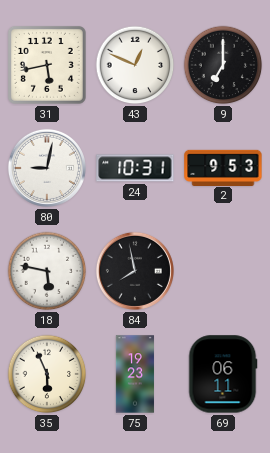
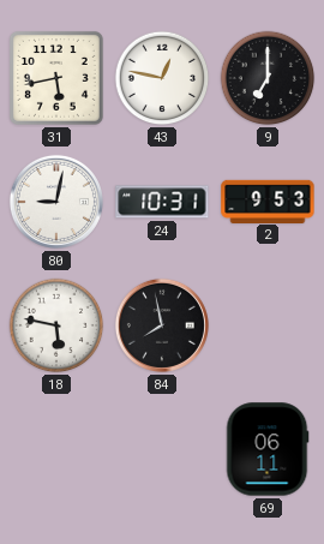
43: 12:49 -> 12:47
35: 5:56 -> none
75: 19:23 -> none
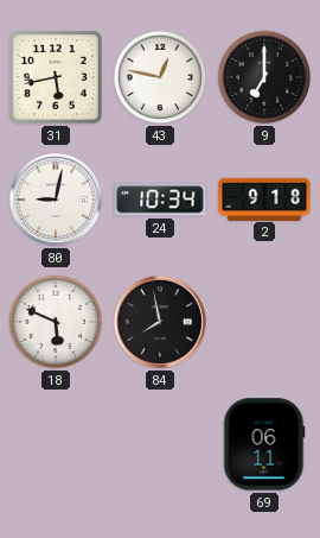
24: 10:31 -> 10:34
2: 9:53 -> 9:18
18: 5:47 -> 5:49
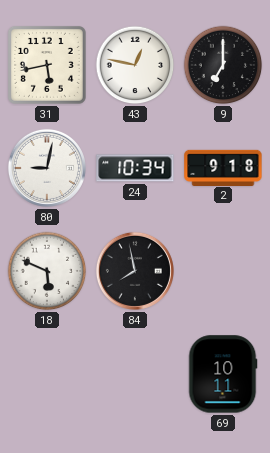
69: 06:11 -> 10:11
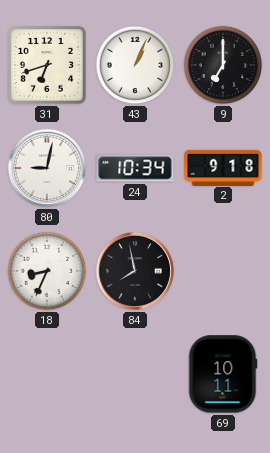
31: 5:43 -> 6:42
43: 12:47 -> 1:04
18: 5:49 -> 8:34
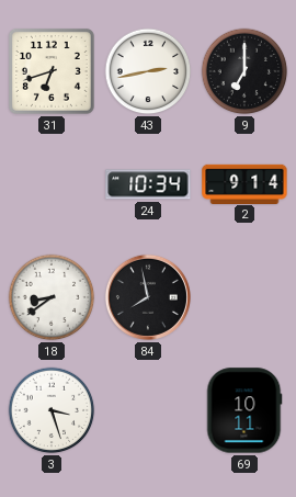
43: 1:04 -> 2:43
80: 9:02 -> none
2: 9:18 -> 9:14
18: 8:34 -> 8:39
3: none -> 3:27
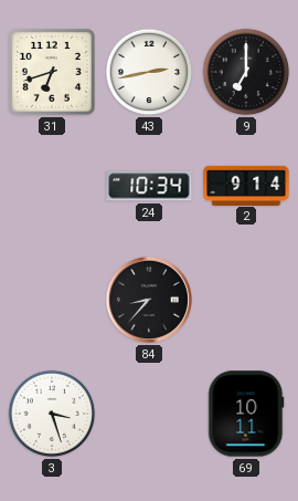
18: 8:39 -> none
84: 7:58 -> 8:37
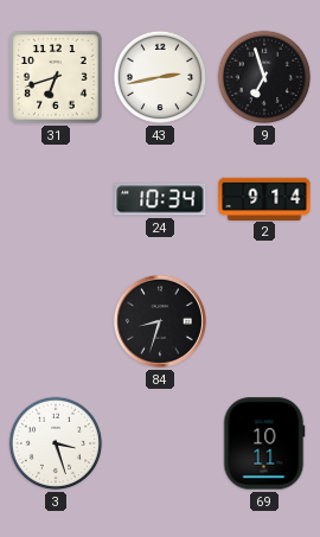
9: 7:00 -> 6:57
84: 8:37 -> 8:33
